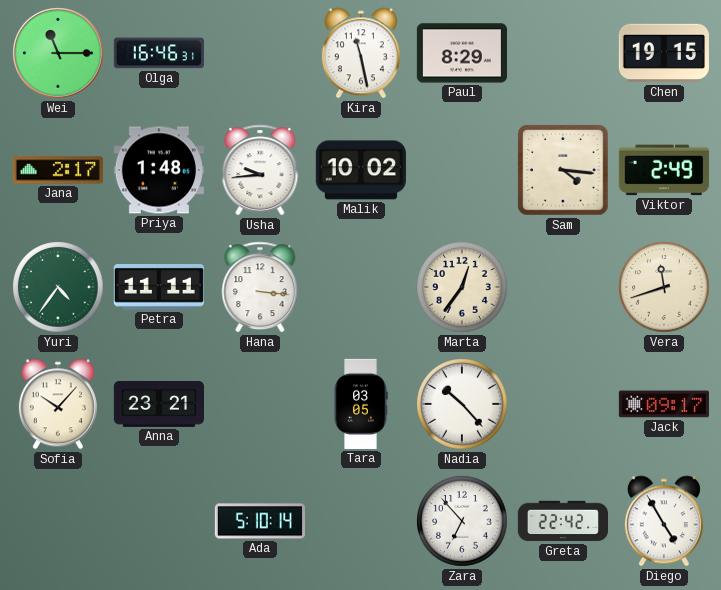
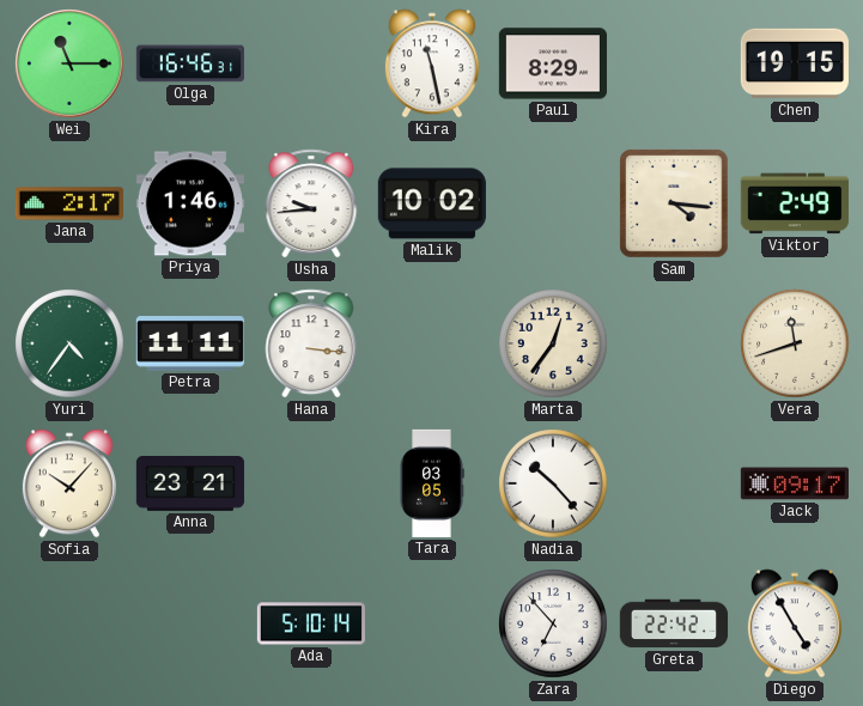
Priya: 1:48 -> 1:46
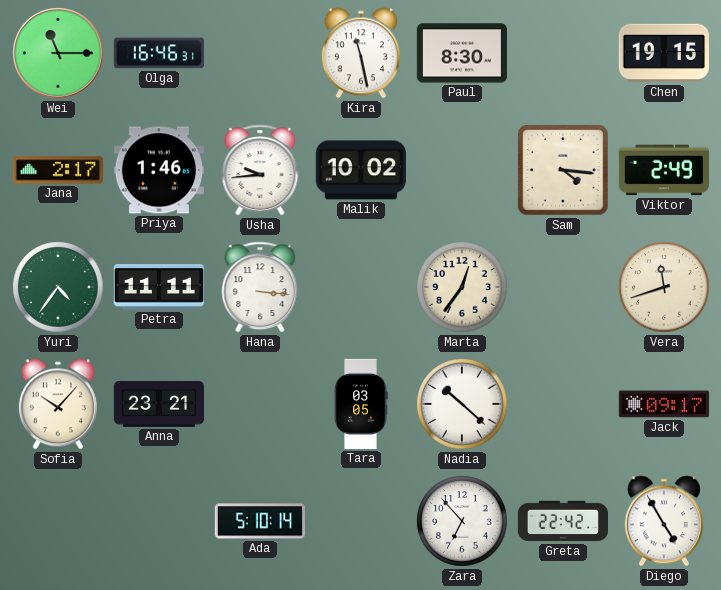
Paul: 8:29 -> 8:30
Nadia: 10:23 -> 10:22
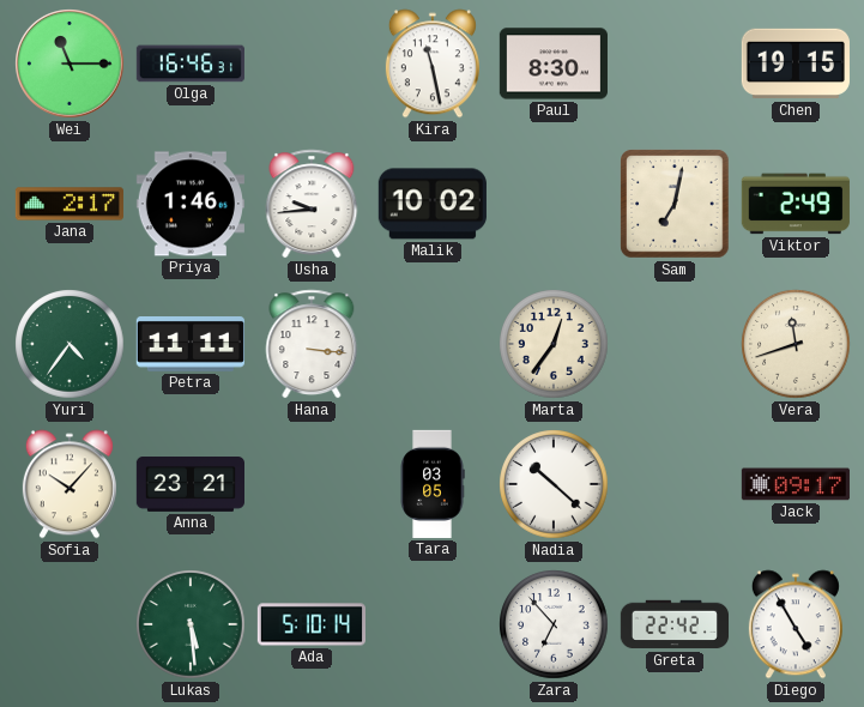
Sam: 4:16 -> 7:02
Lukas: none -> 5:29
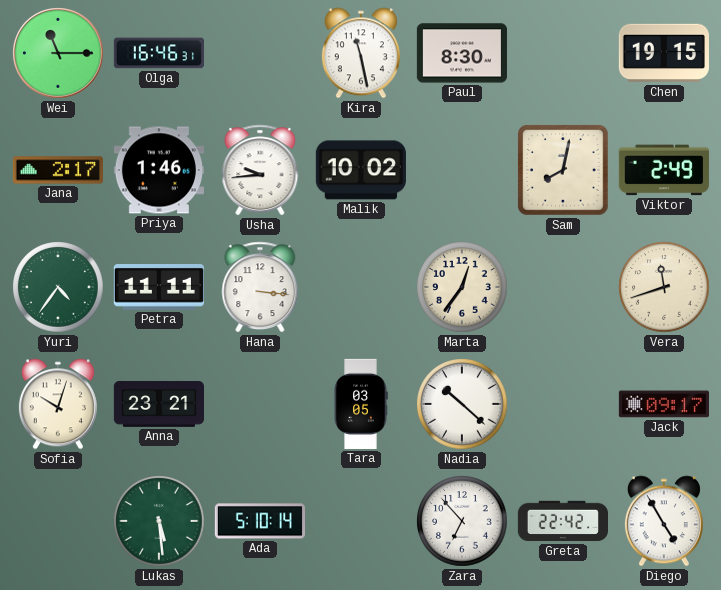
Sam: 7:02 -> 8:02
Sofia: 10:07 -> 10:03
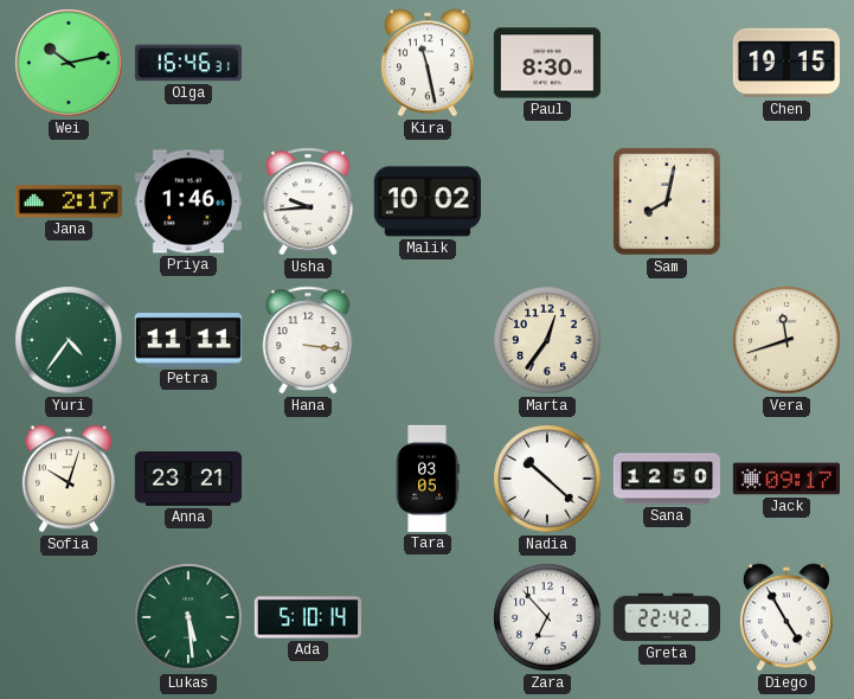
Wei: 11:15 -> 10:13
Viktor: 2:49 -> none
Sana: none -> 12:50
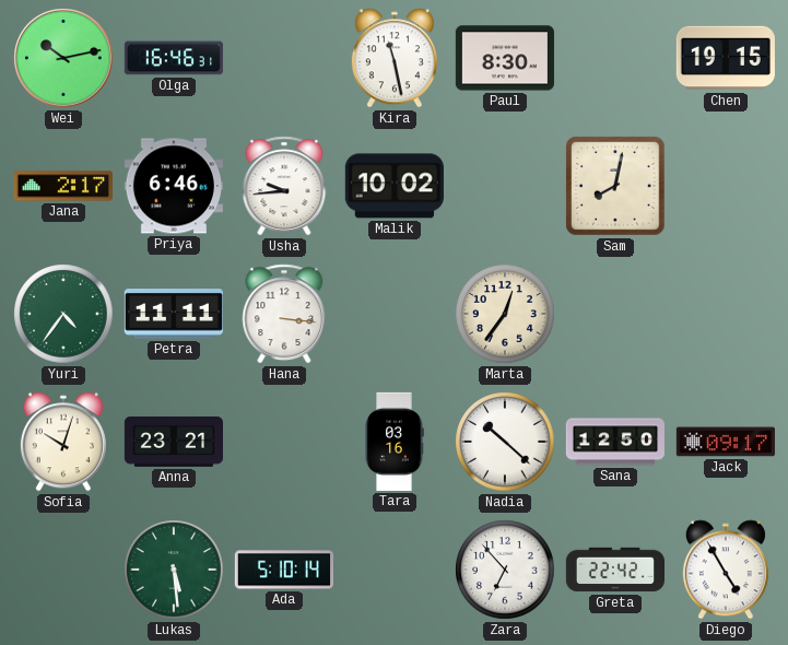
Priya: 1:46 -> 6:46
Vera: 11:42 -> none
Tara: 03:05 -> 03:16
